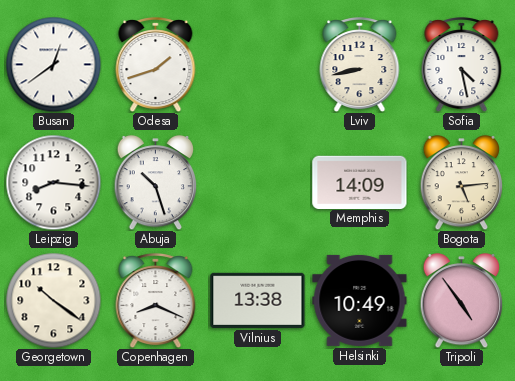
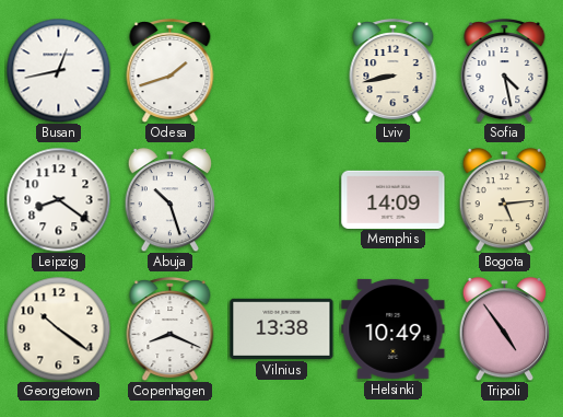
Busan: 12:39 -> 12:43
Leipzig: 8:16 -> 8:21
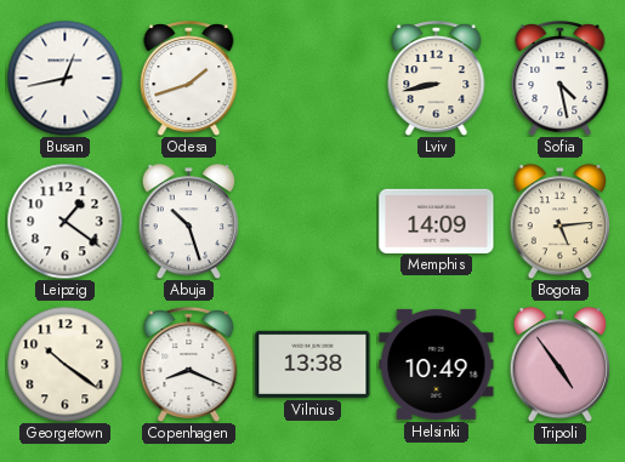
Leipzig: 8:21 -> 1:21
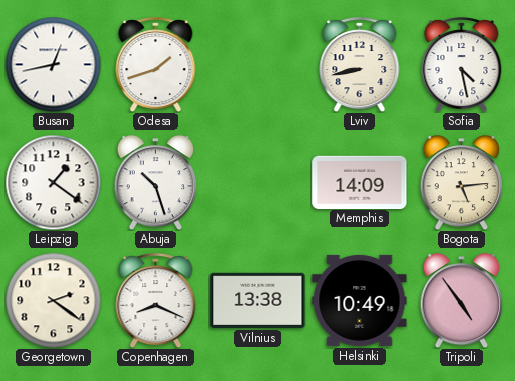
Georgetown: 10:21 -> 2:21
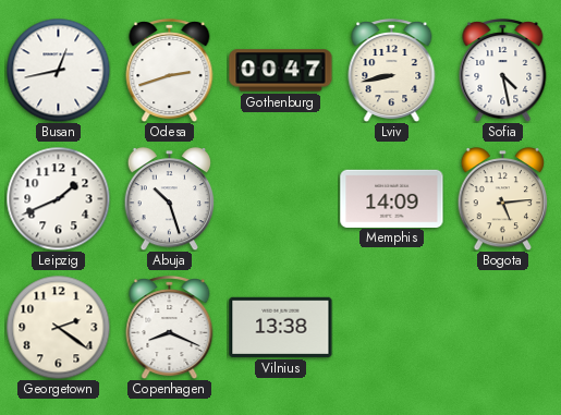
Odesa: 1:42 -> 2:42
Gothenburg: none -> 00:47
Leipzig: 1:21 -> 1:41
Helsinki: 10:49 -> none
Tripoli: 4:54 -> none
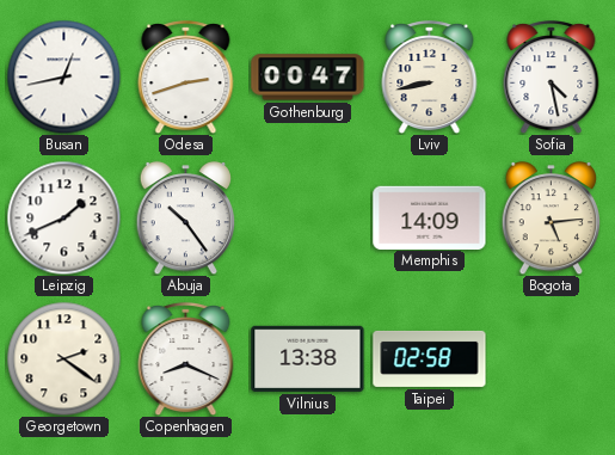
Abuja: 10:27 -> 10:24
Taipei: none -> 02:58
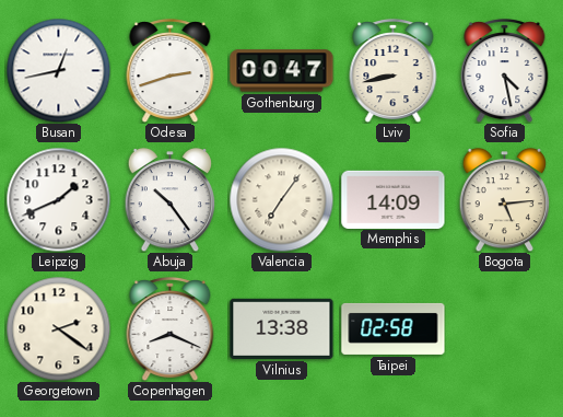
Valencia: none -> 7:06
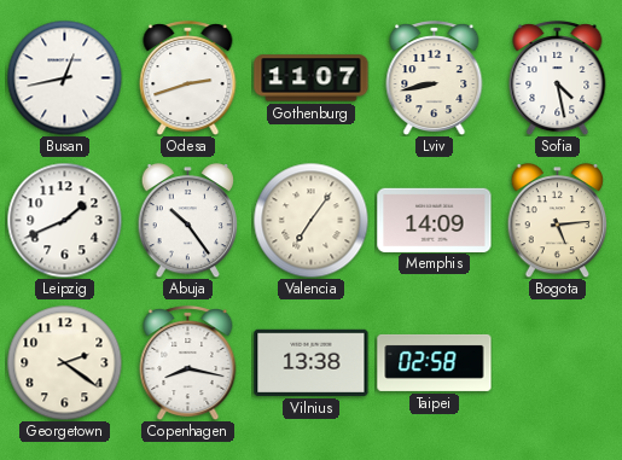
Gothenburg: 00:47 -> 11:07
Copenhagen: 8:19 -> 8:17
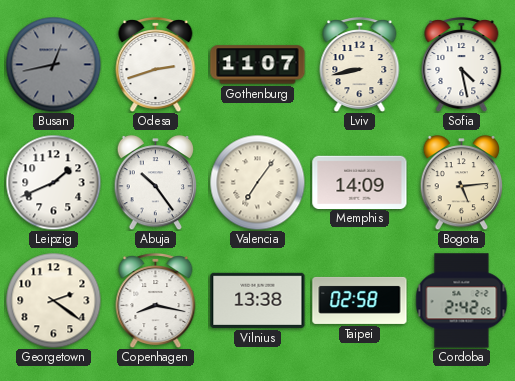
Busan dial: white -> grey
Cordoba: none -> 2:42
